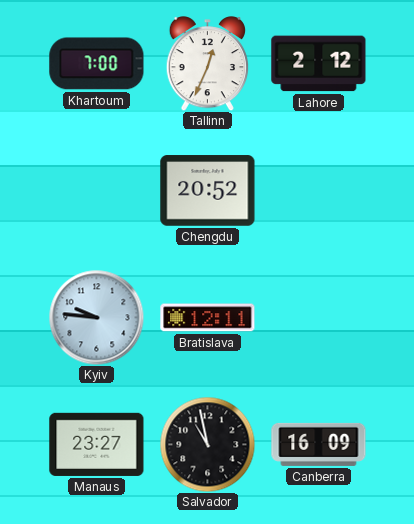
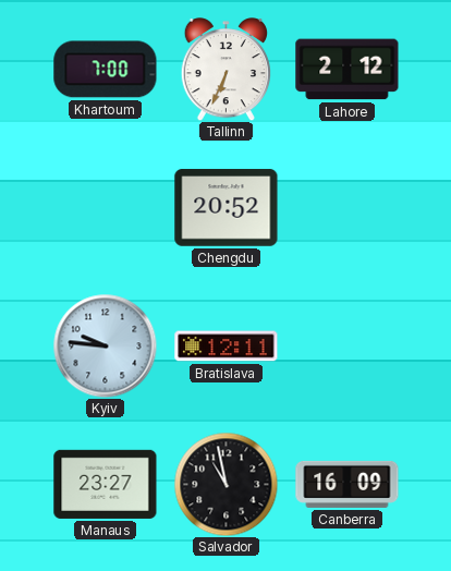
Tallinn: 12:34 -> 6:34
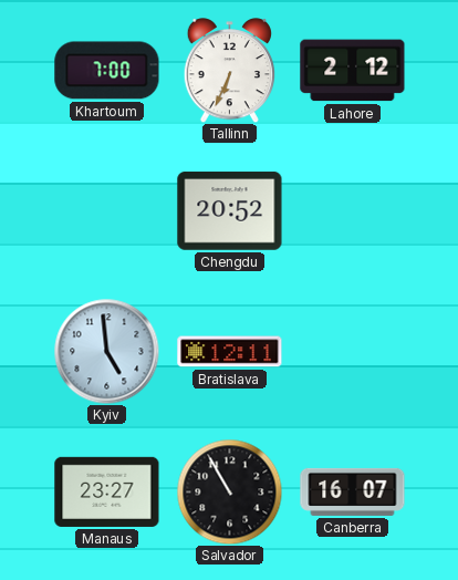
Kyiv: 9:46 -> 4:59
Salvador: 10:58 -> 10:55
Canberra: 16:09 -> 16:07
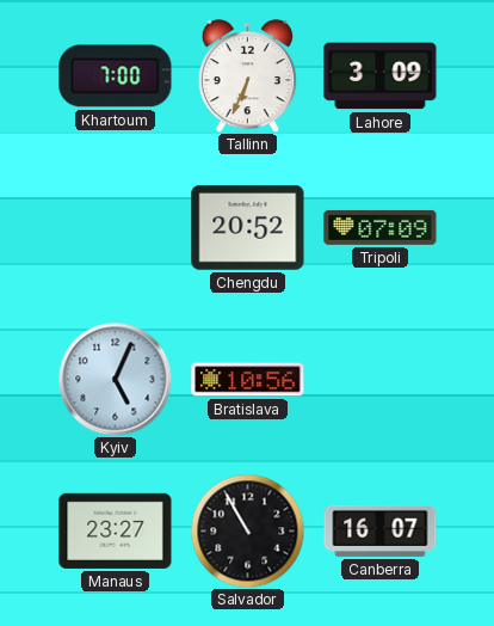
Lahore: 2:12 -> 3:09
Tripoli: none -> 07:09
Kyiv: 4:59 -> 5:04
Bratislava: 12:11 -> 10:56
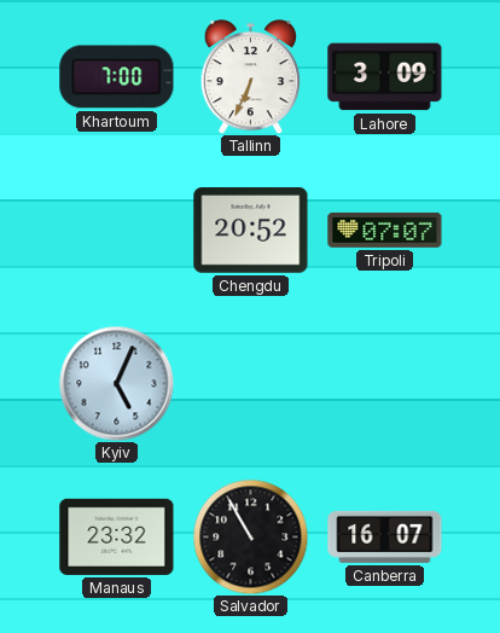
Tripoli: 07:09 -> 07:07
Bratislava: 10:56 -> none
Manaus: 23:27 -> 23:32
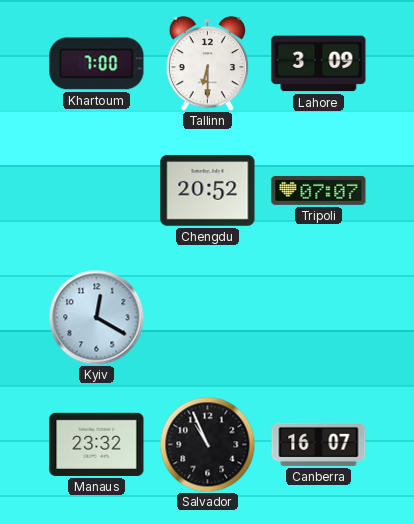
Tallinn: 6:34 -> 6:30
Kyiv: 5:04 -> 12:20
Salvador: 10:55 -> 10:56
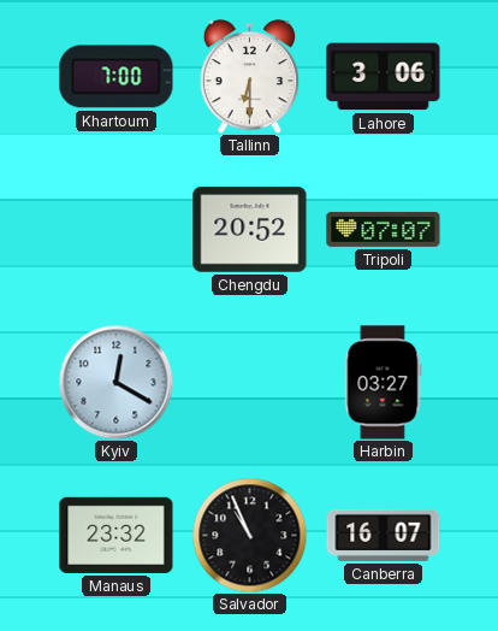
Lahore: 3:09 -> 3:06
Harbin: none -> 03:27
